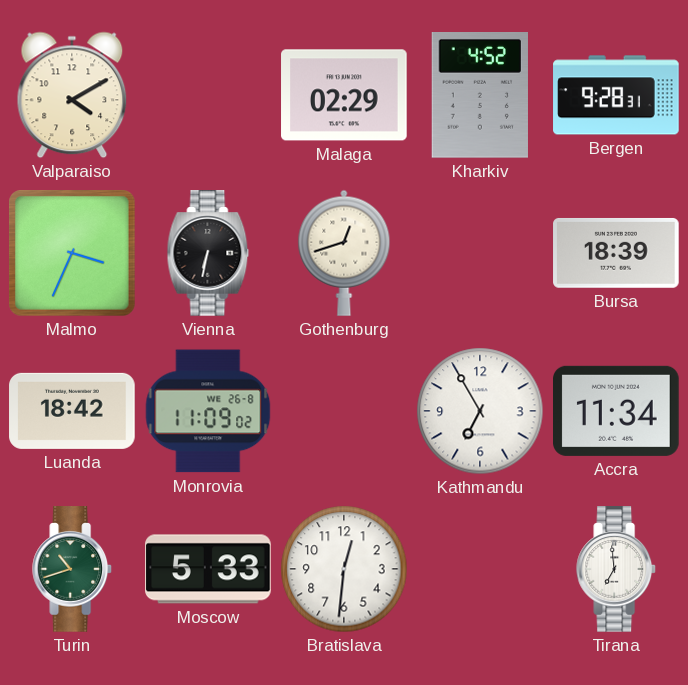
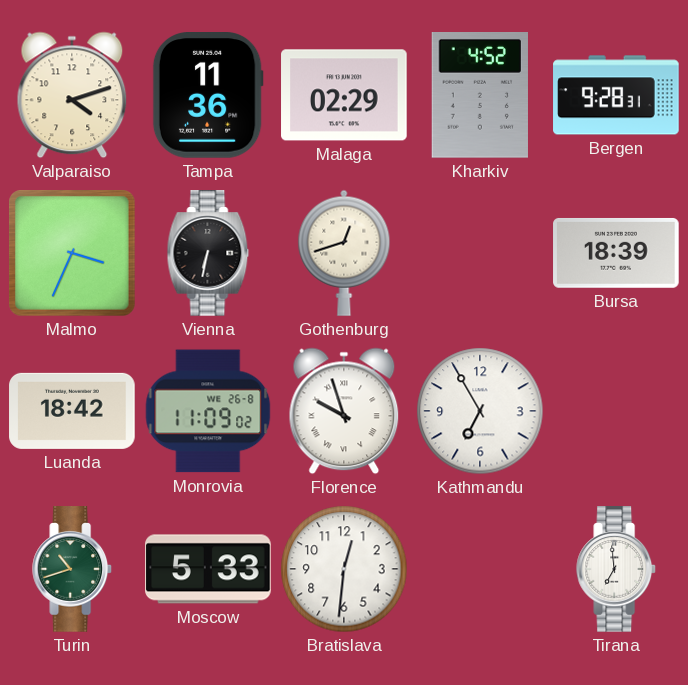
Valparaiso: 4:10 -> 4:12
Tampa: none -> 11:36
Florence: none -> 9:57
Accra: 11:34 -> none
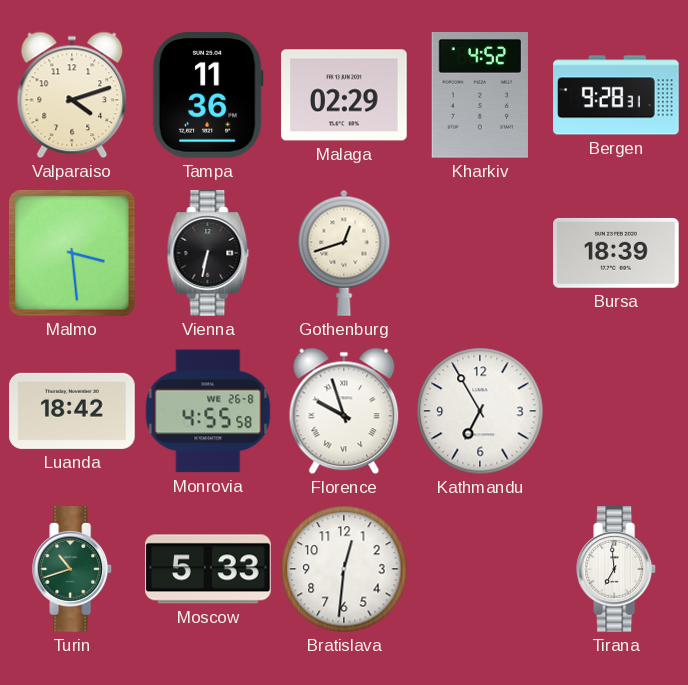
Malmo: 3:34 -> 3:29
Monrovia: 11:09 -> 4:55
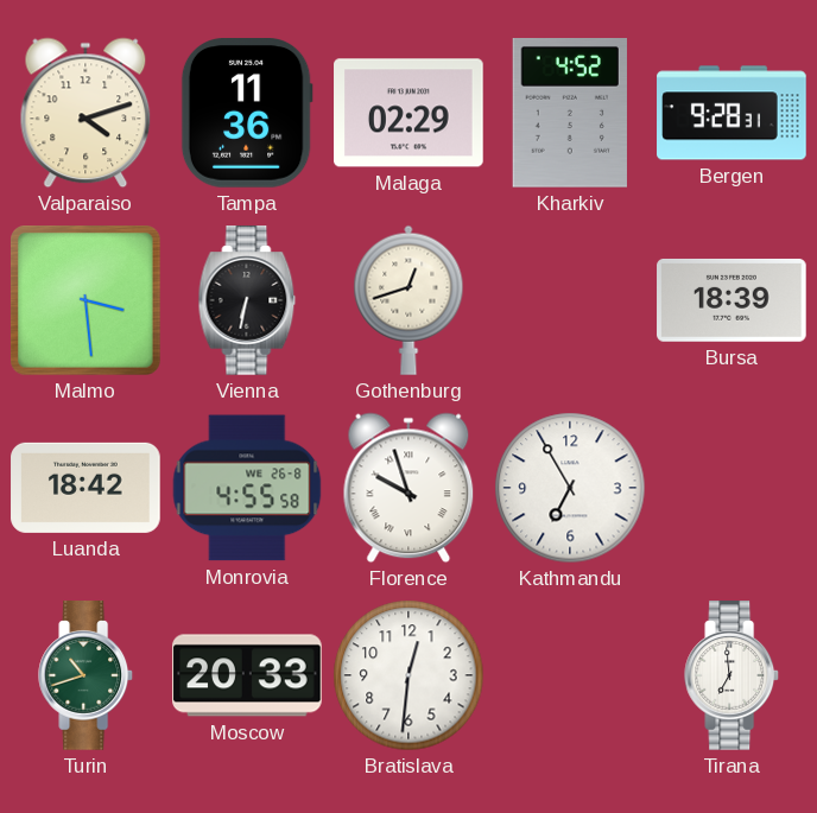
Moscow: 5:33 -> 20:33
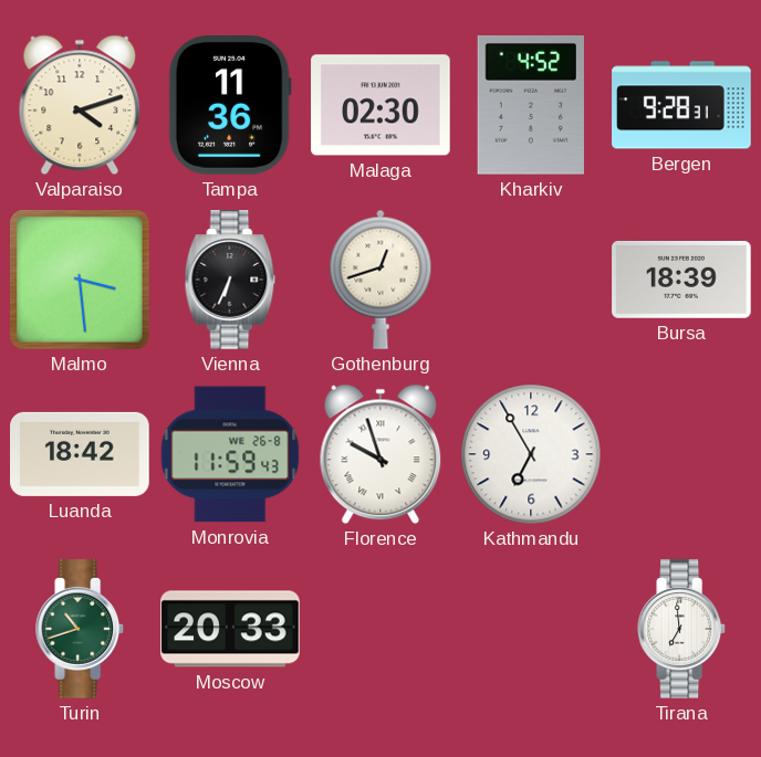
Malaga: 02:29 -> 02:30
Vienna: 6:32 -> 6:34
Monrovia: 4:55 -> 11:59
Bratislava: 12:31 -> none
